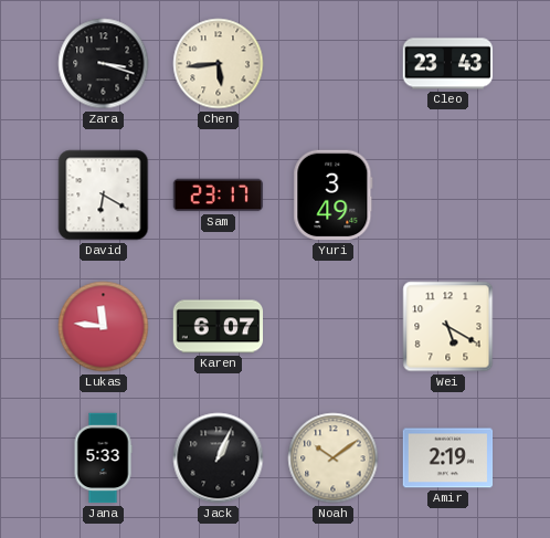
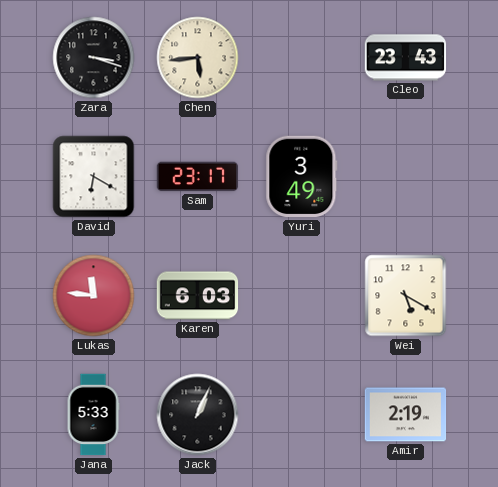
Karen: 6:07 -> 6:03
Noah: 10:09 -> none
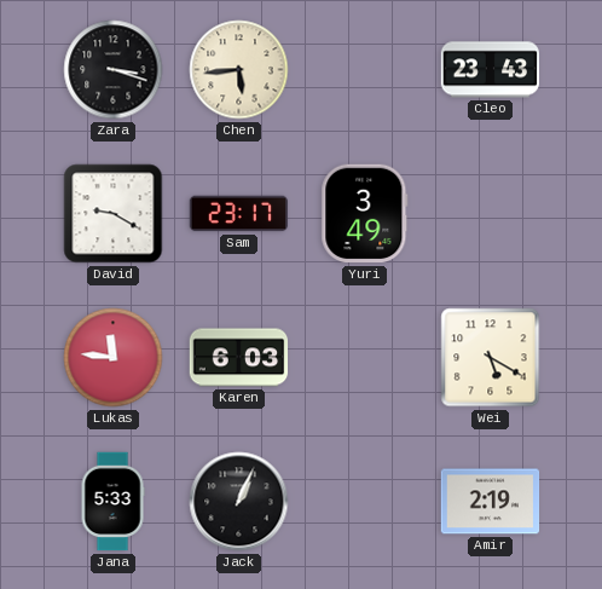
David: 6:20 -> 9:20
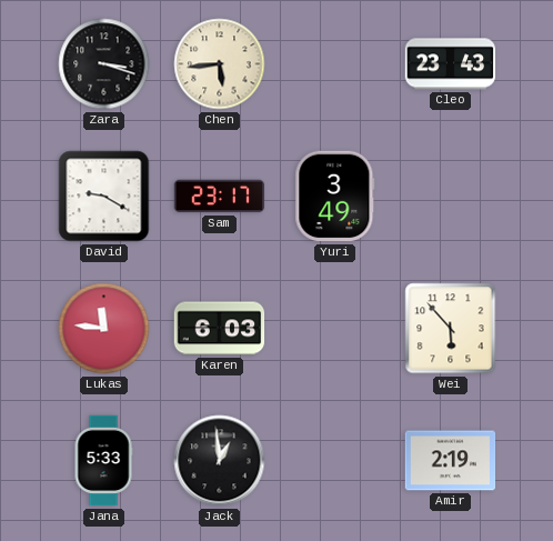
Wei: 5:20 -> 5:53
Jack: 1:04 -> 12:59
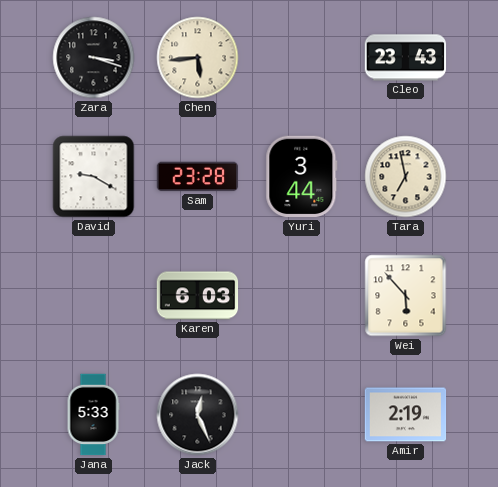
Sam: 23:17 -> 23:28
Yuri: 3:49 -> 3:44
Tara: none -> 6:58
Lukas: 11:46 -> none
Jack: 12:59 -> 12:26
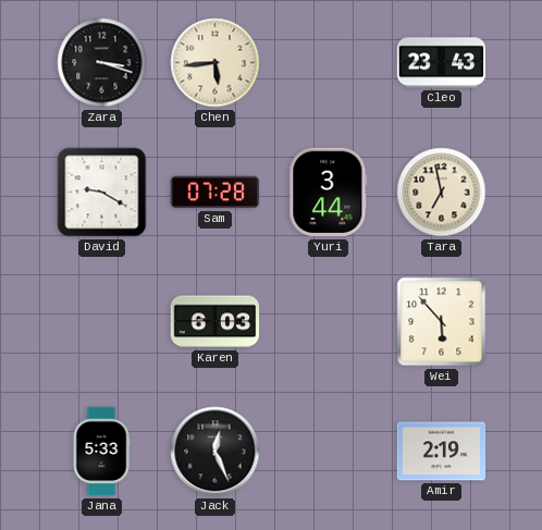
Sam: 23:28 -> 07:28
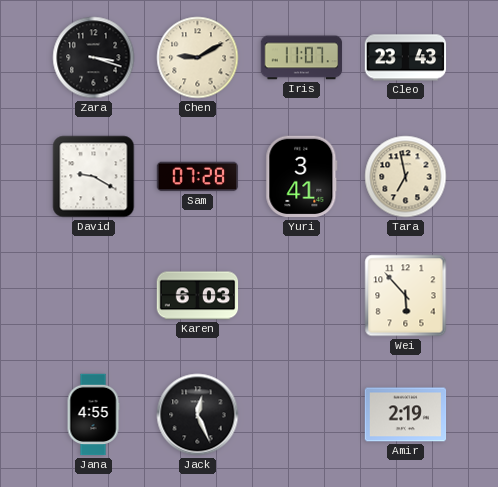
Chen: 5:44 -> 9:10
Iris: none -> 11:07
Yuri: 3:44 -> 3:41
Jana: 5:33 -> 4:55
